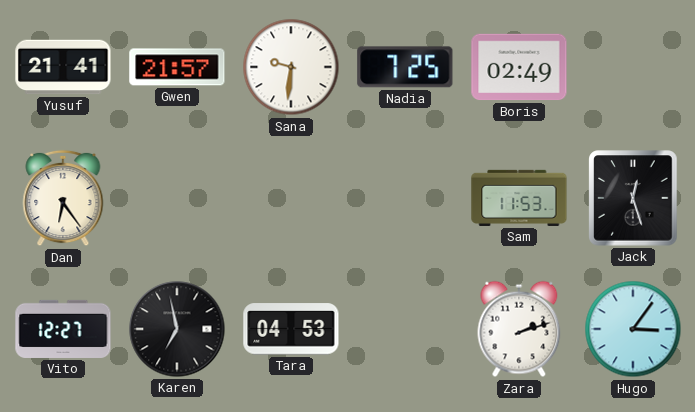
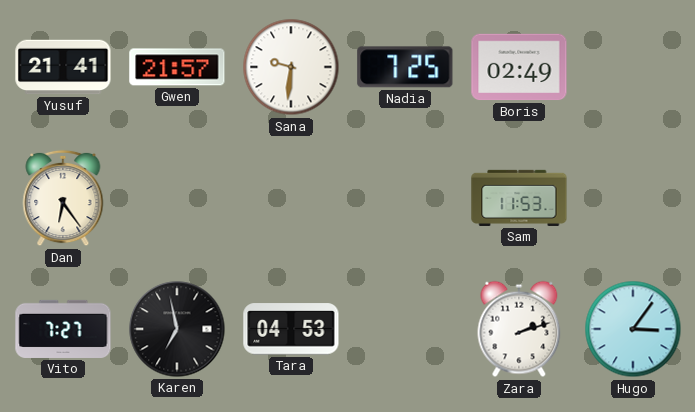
Jack: 12:27 -> none
Vito: 12:27 -> 7:27
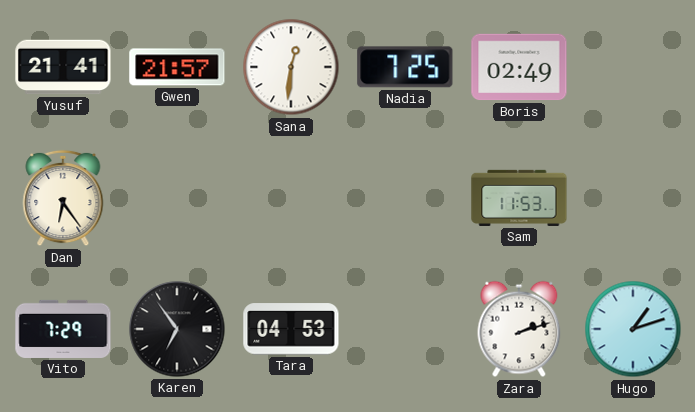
Sana: 9:31 -> 12:31
Vito: 7:27 -> 7:29
Karen: 6:58 -> 6:54
Hugo: 3:06 -> 1:12
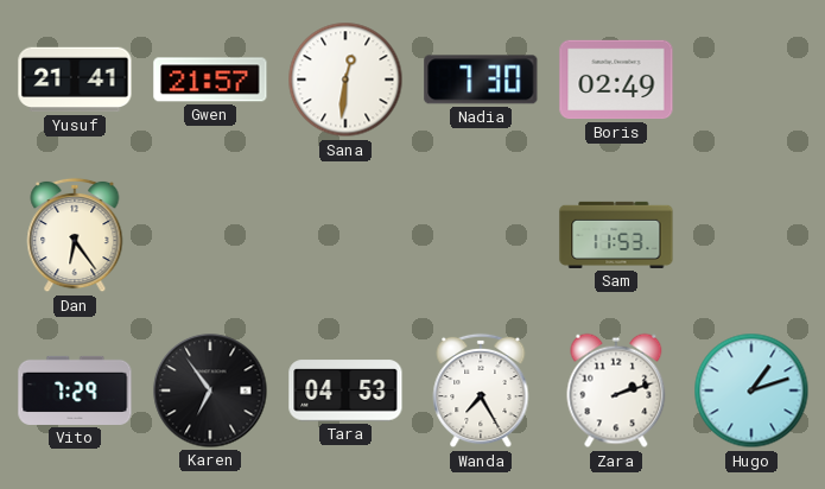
Nadia: 7:25 -> 7:30
Wanda: none -> 7:25
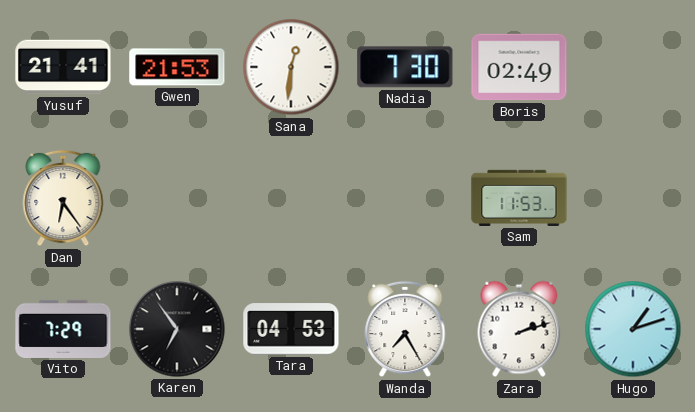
Gwen: 21:57 -> 21:53
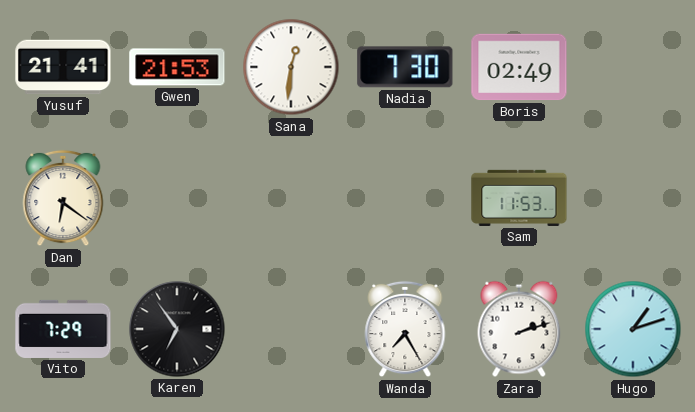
Dan: 6:24 -> 6:21
Tara: 04:53 -> none
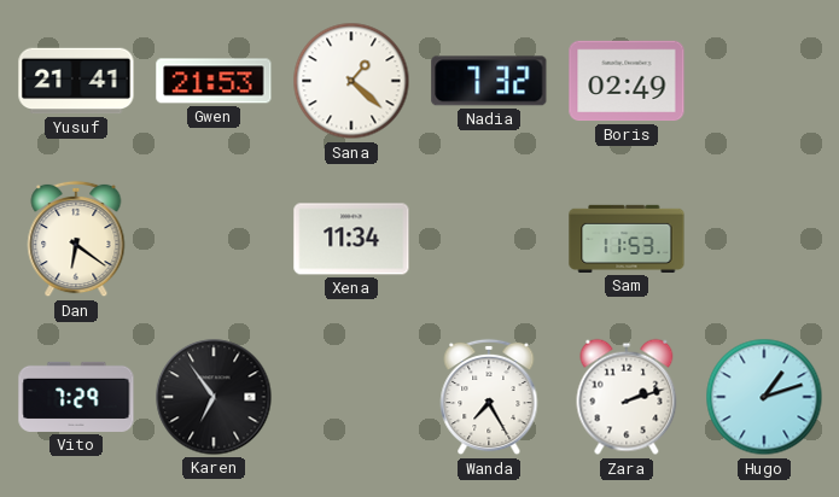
Sana: 12:31 -> 1:22
Nadia: 7:30 -> 7:32
Xena: none -> 11:34
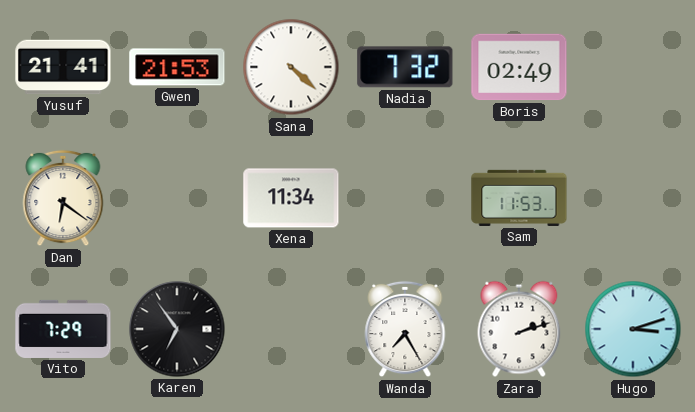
Sana: 1:22 -> 4:22
Hugo: 1:12 -> 3:12
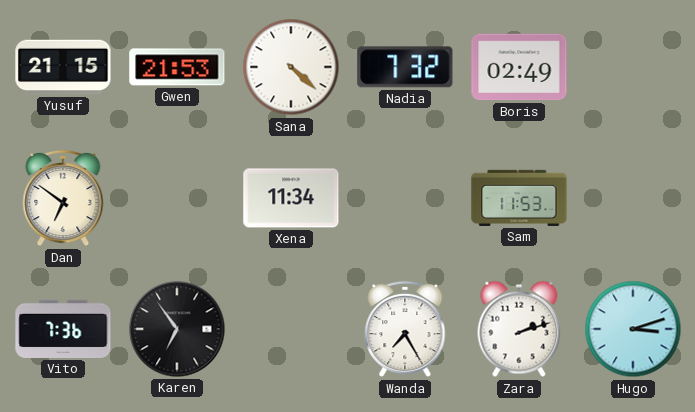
Yusuf: 21:41 -> 21:15
Dan: 6:21 -> 6:51
Vito: 7:29 -> 7:36
